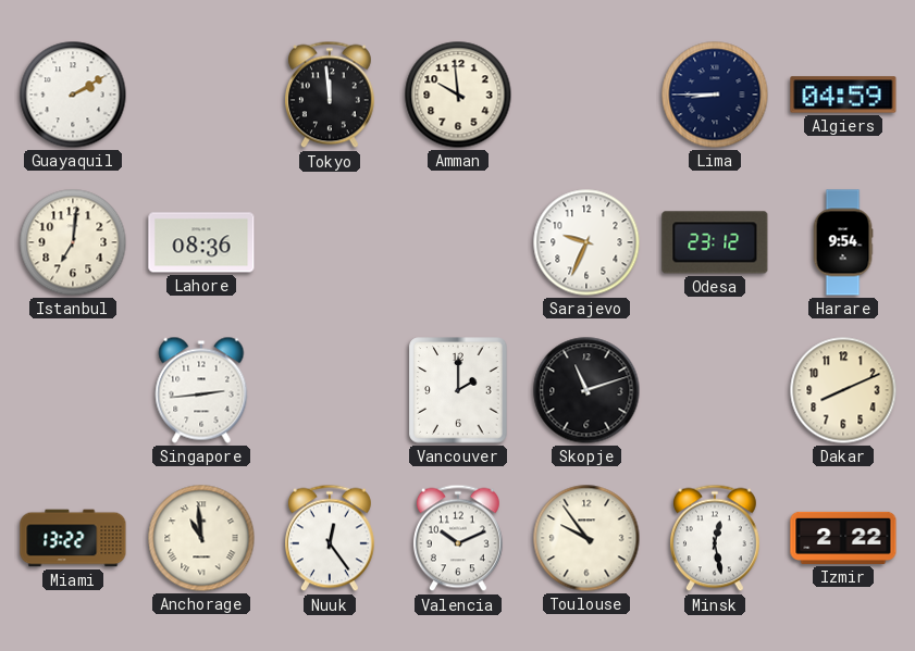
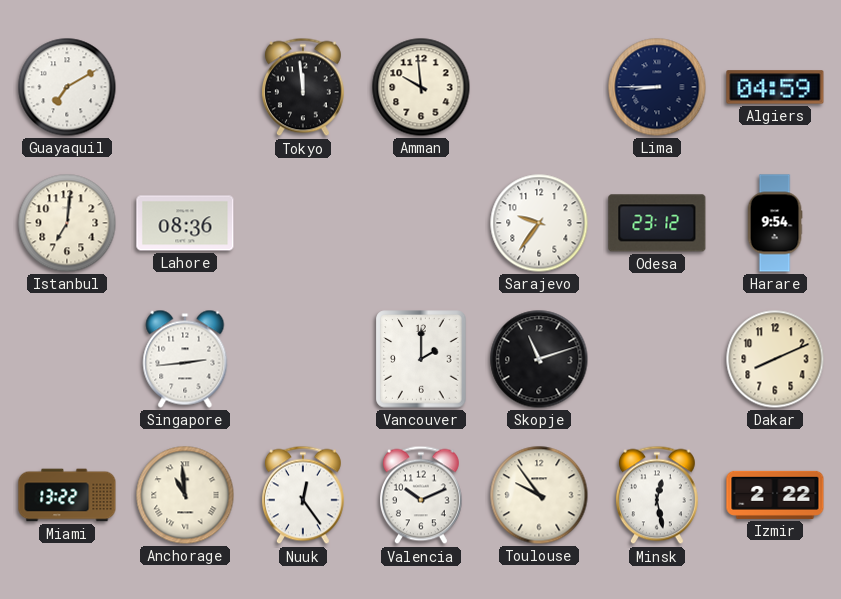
Guayaquil: 2:10 -> 7:10
Sarajevo: 9:34 -> 9:36
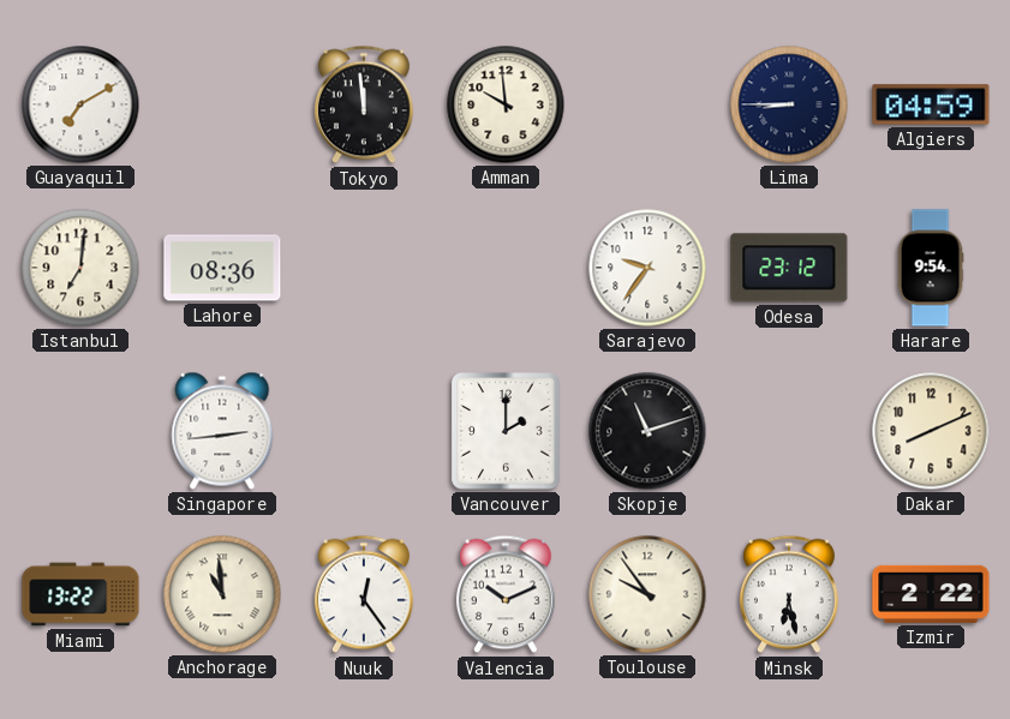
Minsk: 12:28 -> 6:28
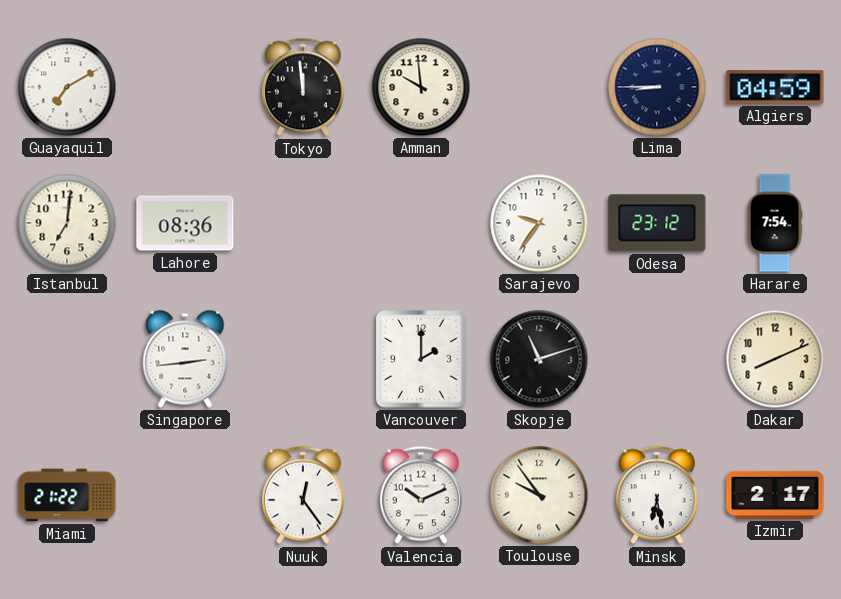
Harare: 9:54 -> 7:54
Miami: 13:22 -> 21:22
Anchorage: 10:59 -> none
Izmir: 2:22 -> 2:17
